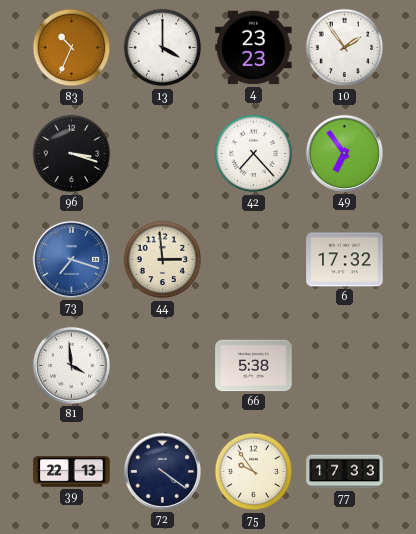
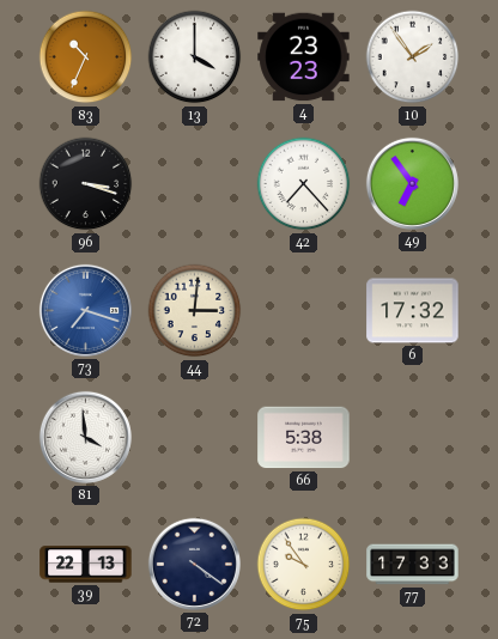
44: 2:59 -> 3:01
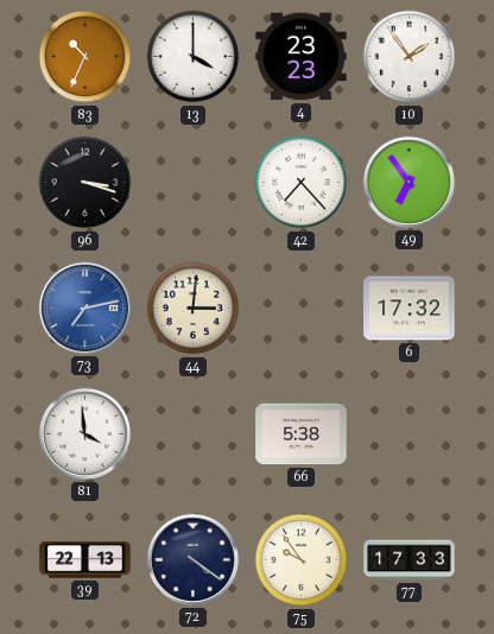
73: 7:18 -> 7:13
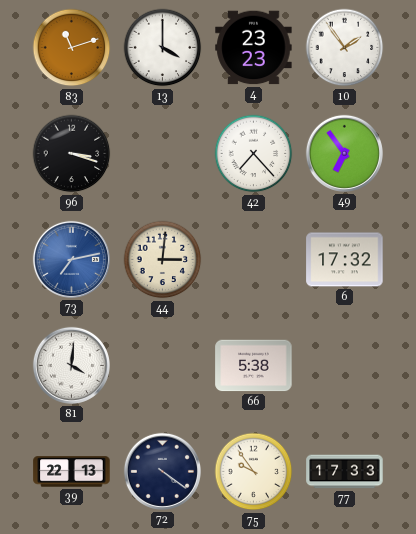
83: 10:34 -> 11:12
81: 3:59 -> 4:01
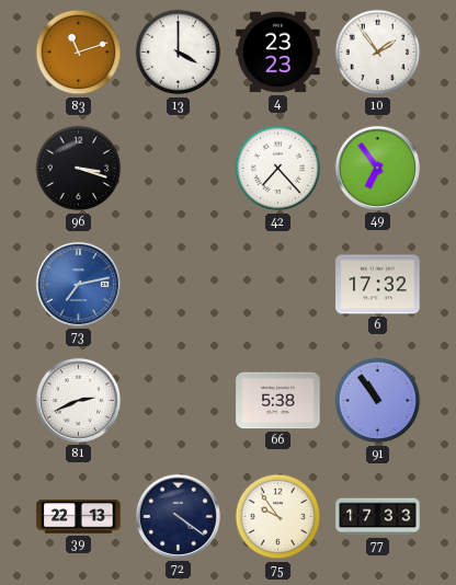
44: 3:01 -> none
81: 4:01 -> 2:41
91: none -> 10:54
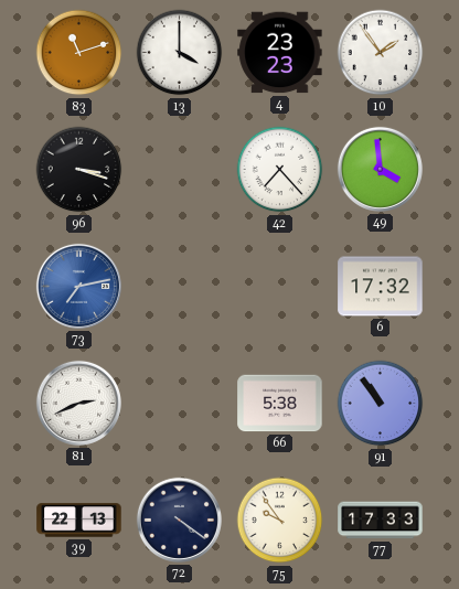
49: 6:54 -> 3:59
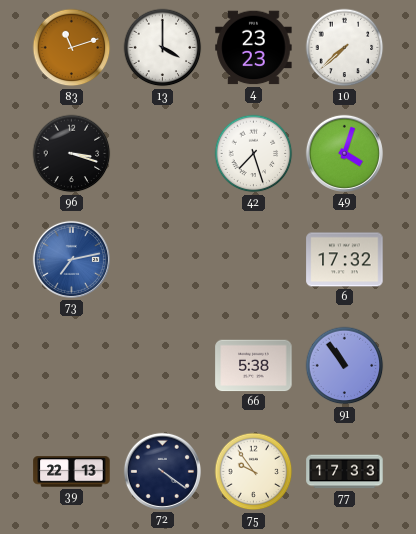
10: 1:54 -> 7:38
42: 7:23 -> 7:27
49: 3:59 -> 4:03
81: 2:41 -> none
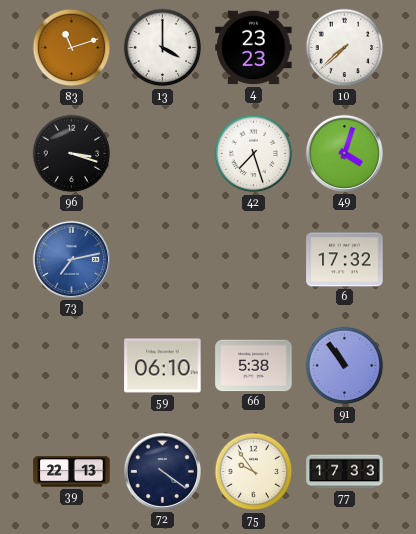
59: none -> 06:10
